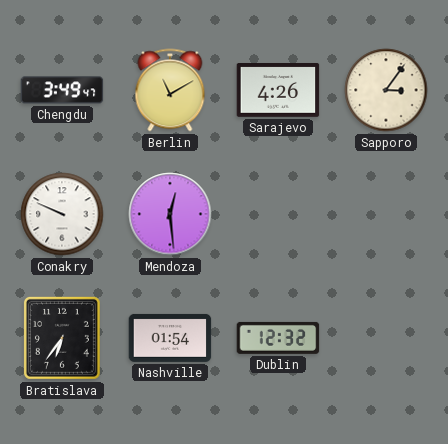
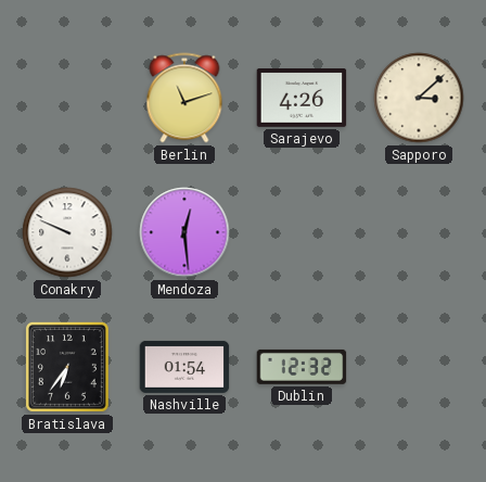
Chengdu: 3:49 -> none
Berlin: 11:10 -> 11:12
Sapporo: 3:06 -> 3:08
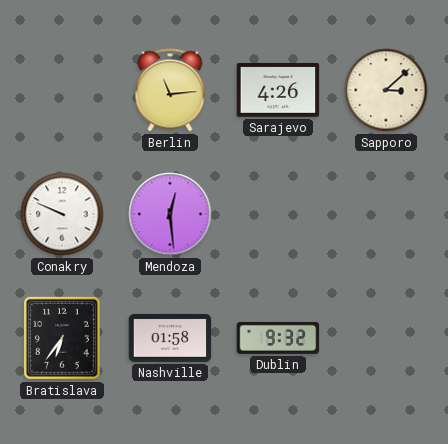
Berlin: 11:12 -> 11:14
Nashville: 01:54 -> 01:58
Dublin: 12:32 -> 9:32
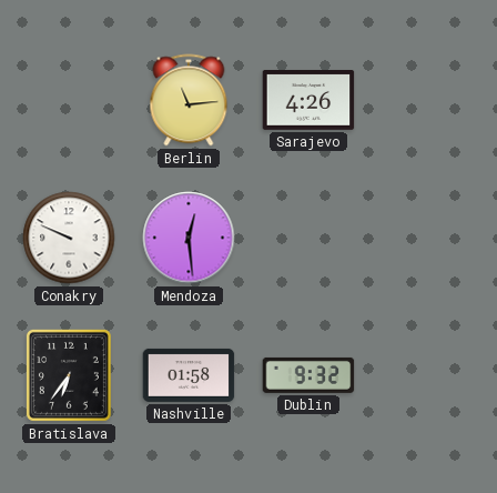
Sapporo: 3:08 -> none
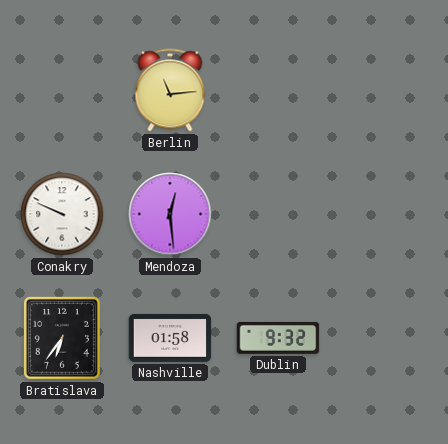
Sarajevo: 4:26 -> none
